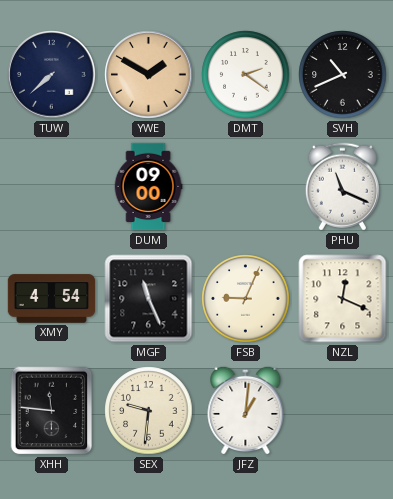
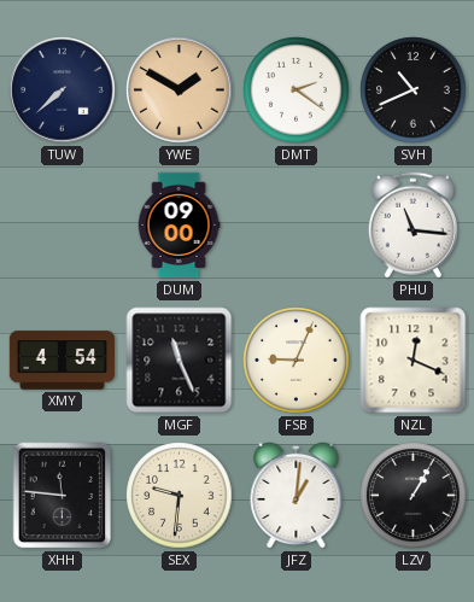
PHU: 11:19 -> 11:16
LZV: none -> 1:05
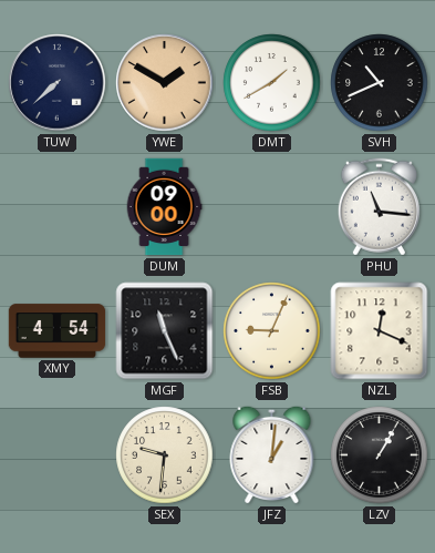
DMT: 2:21 -> 1:40
XHH: 11:46 -> none
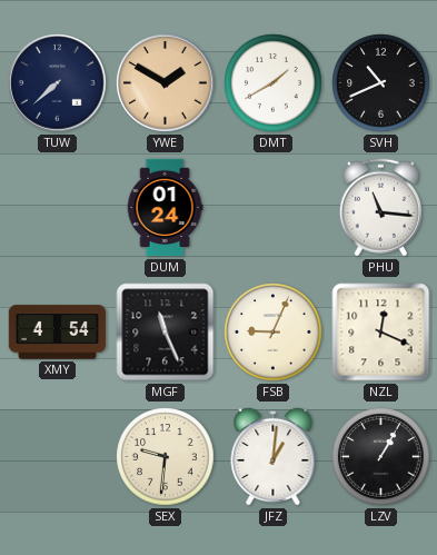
DUM: 09:00 -> 01:24
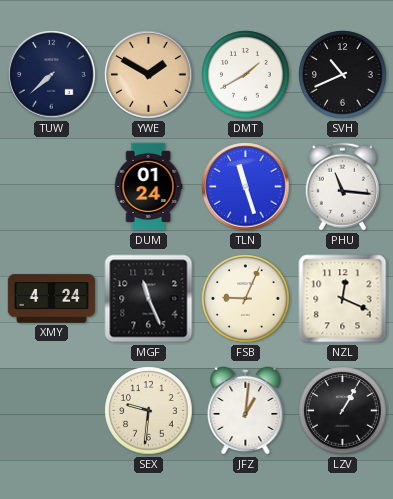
TLN: none -> 11:27
XMY: 4:54 -> 4:24
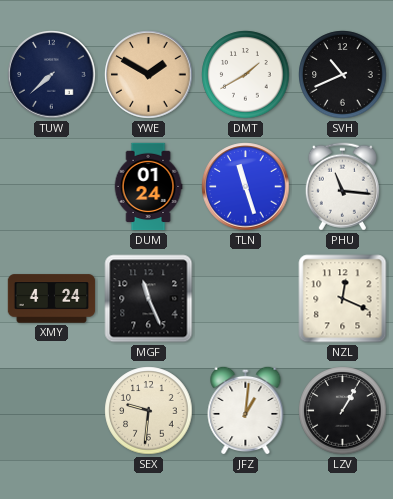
FSB: 9:04 -> none
